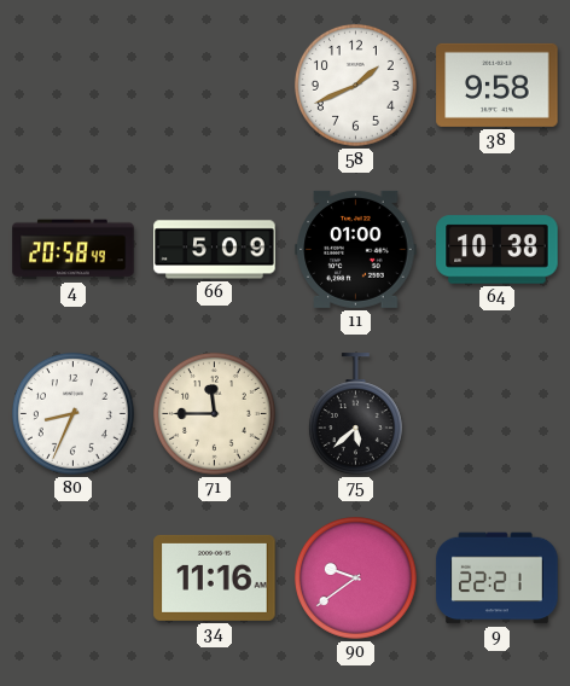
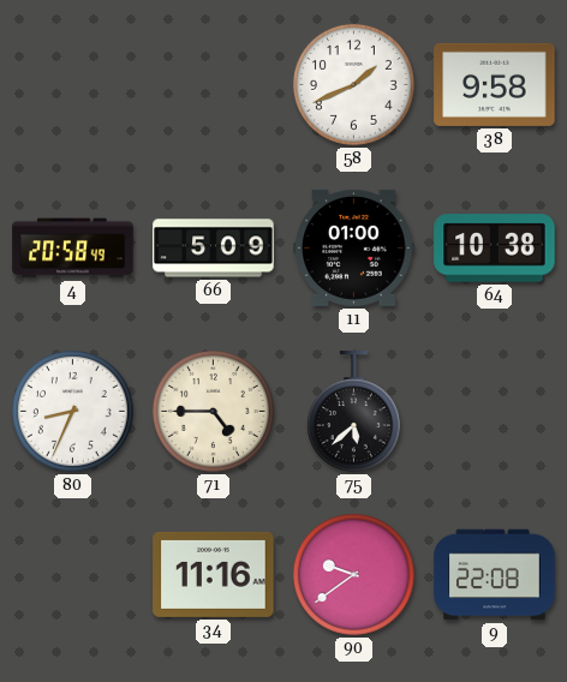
71: 11:45 -> 4:45
9: 22:21 -> 22:08
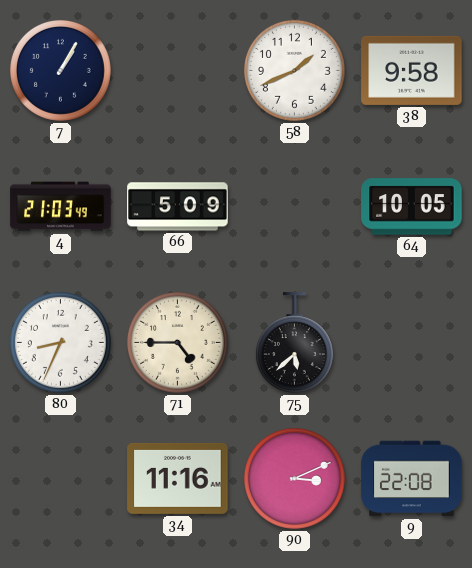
7: none -> 1:05
4: 20:58 -> 21:03
11: 01:00 -> none
64: 10:38 -> 10:05
90: 9:39 -> 3:11
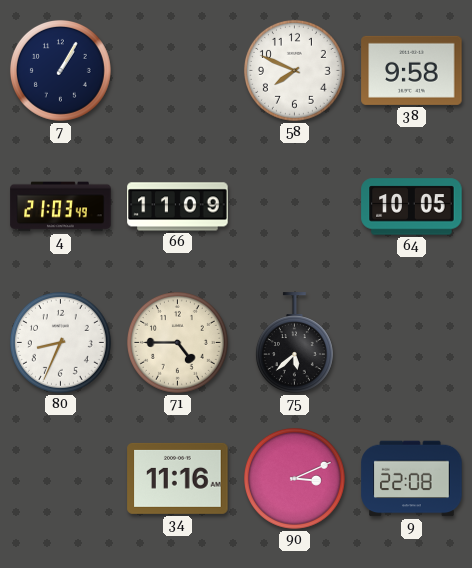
58: 1:41 -> 7:49
66: 5:09 -> 11:09
